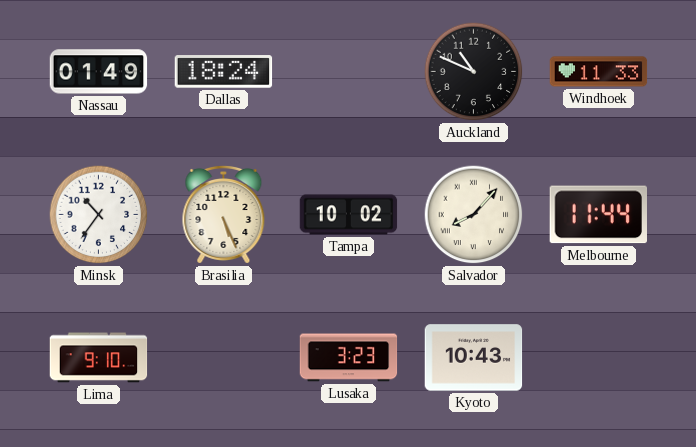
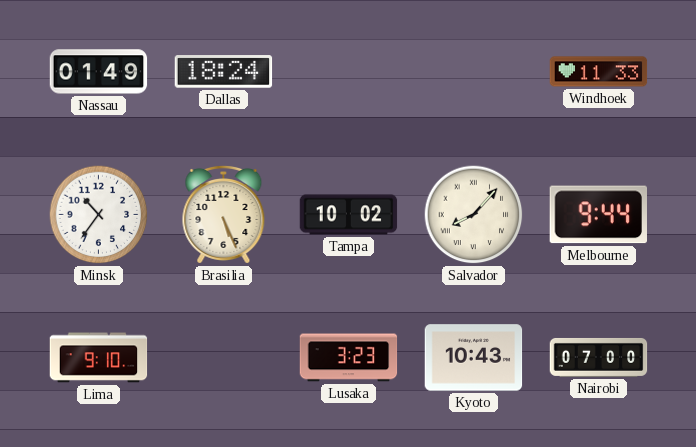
Auckland: 10:49 -> none
Melbourne: 11:44 -> 9:44
Nairobi: none -> 07:00
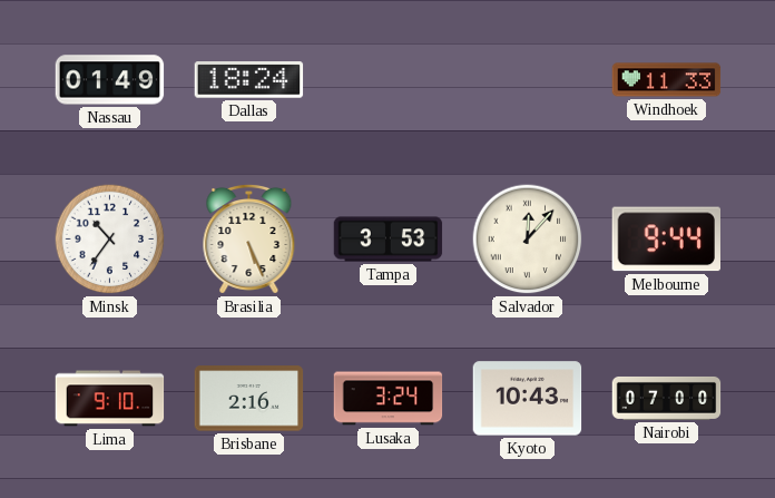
Tampa: 10:02 -> 3:53
Salvador: 8:07 -> 12:07
Brisbane: none -> 2:16
Lusaka: 3:23 -> 3:24
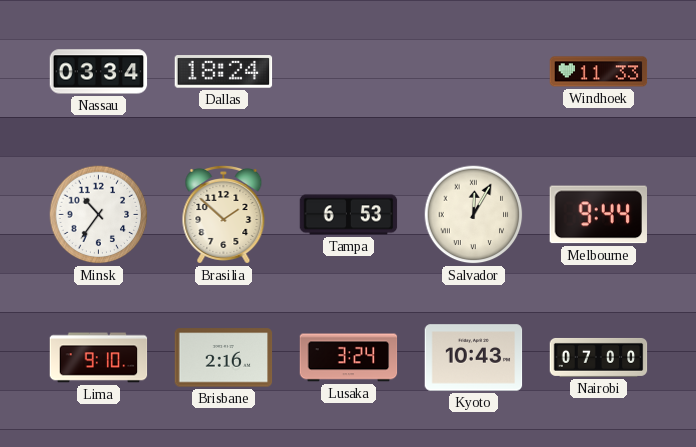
Nassau: 01:49 -> 03:34
Brasilia: 5:26 -> 1:52
Tampa: 3:53 -> 6:53
Salvador: 12:07 -> 12:05
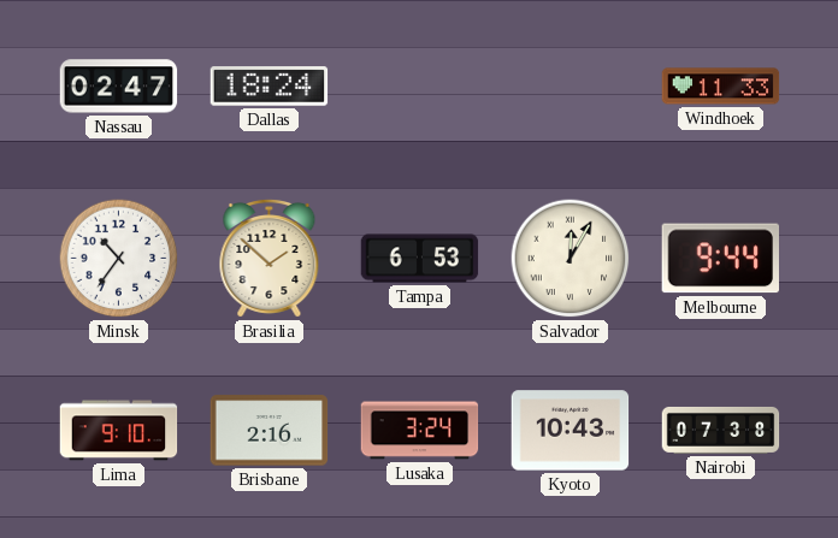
Nassau: 03:34 -> 02:47
Nairobi: 07:00 -> 07:38
